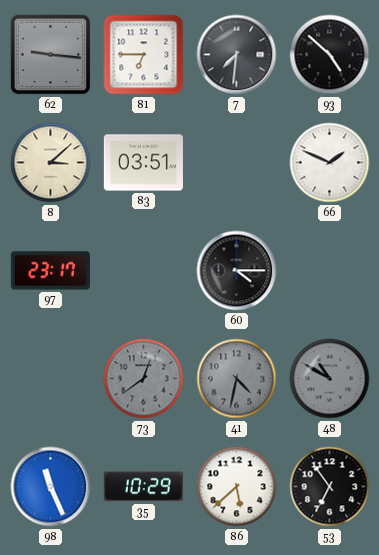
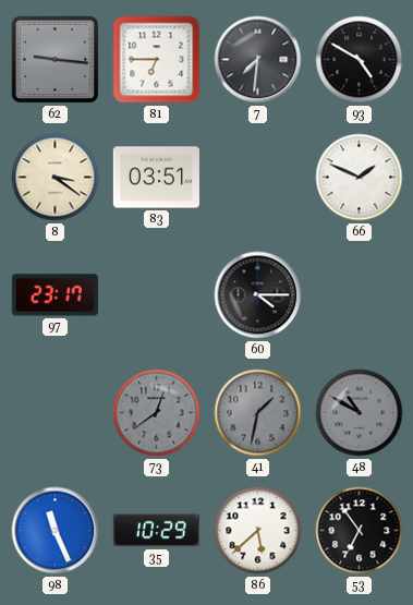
93: 4:52 -> 4:50
8: 3:08 -> 3:21
41: 4:32 -> 1:32
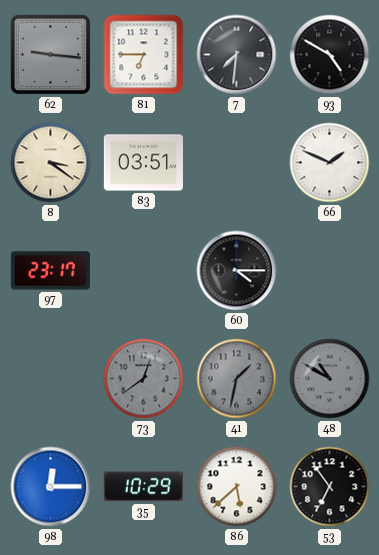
98: 11:26 -> 12:15
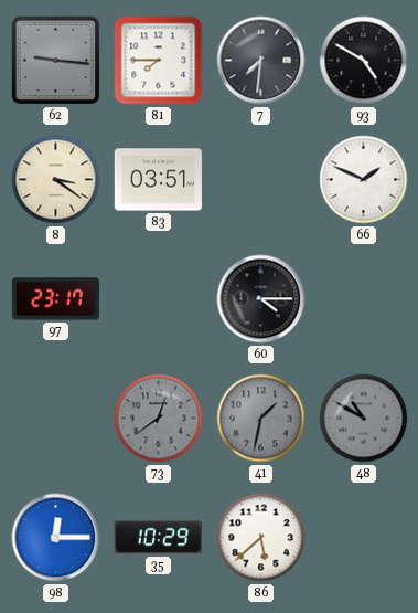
81: 6:45 -> 7:45
53: 6:54 -> none
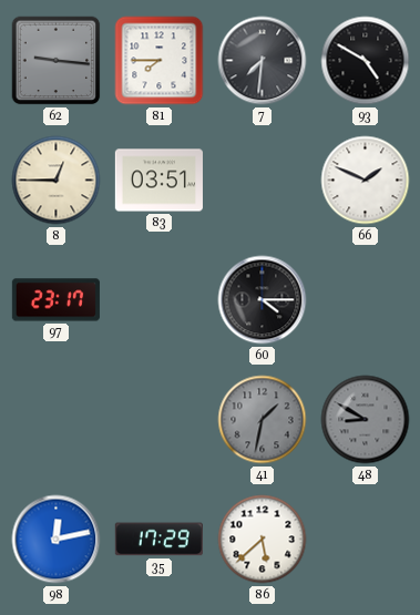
8: 3:21 -> 12:45
73: 12:39 -> none
48: 10:50 -> 8:50
98: 12:15 -> 12:13
35: 10:29 -> 17:29
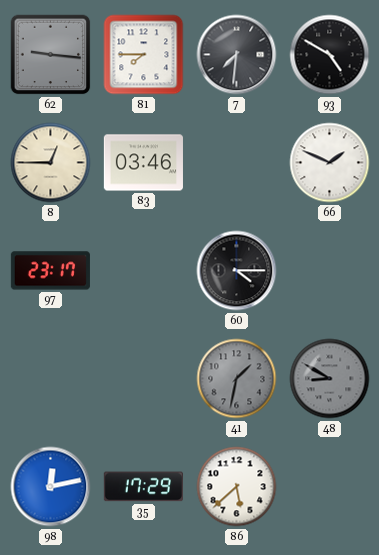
83: 03:51 -> 03:46
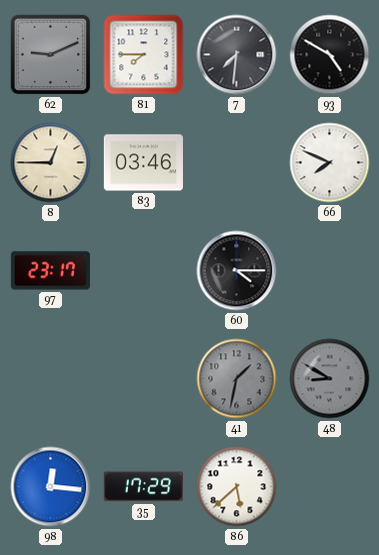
62: 9:16 -> 9:11
66: 1:49 -> 7:49
98: 12:13 -> 12:16
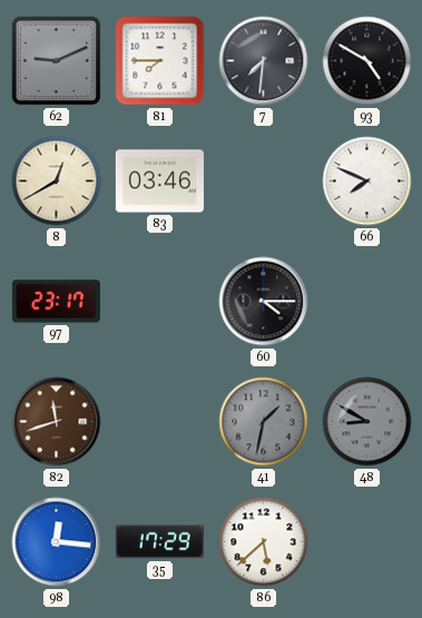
8: 12:45 -> 12:40
82: none -> 11:42
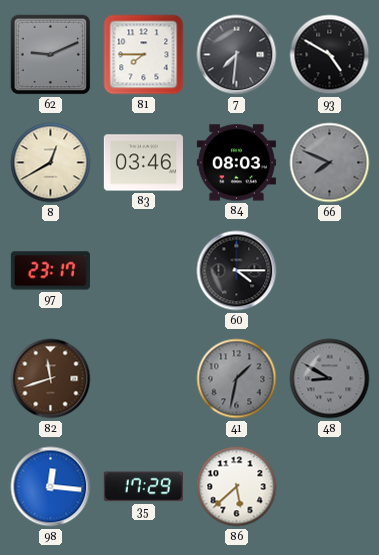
84: none -> 08:03
66 dial: white -> grey
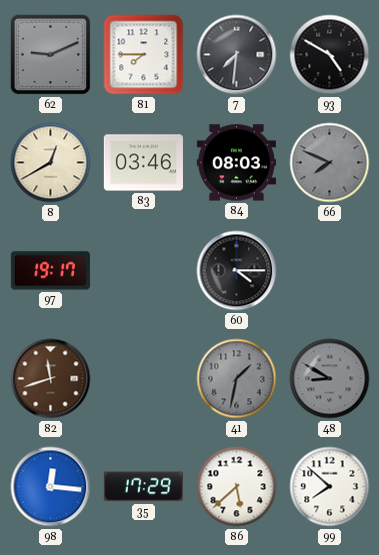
97: 23:17 -> 19:17
99: none -> 7:52
